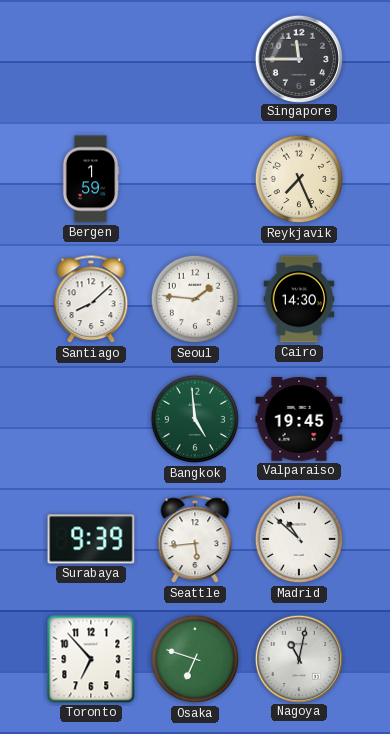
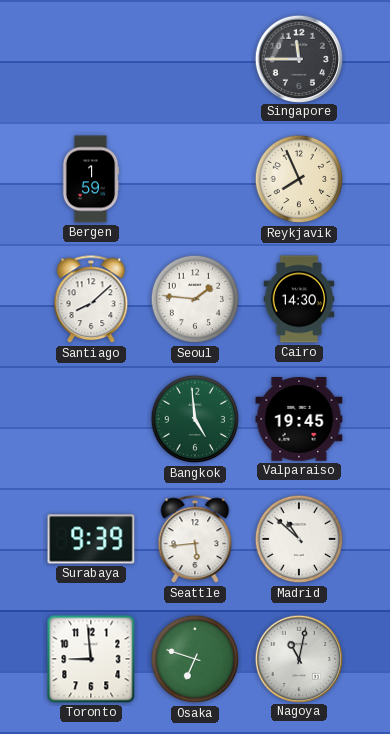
Reykjavik: 7:26 -> 7:56
Toronto: 6:53 -> 8:59
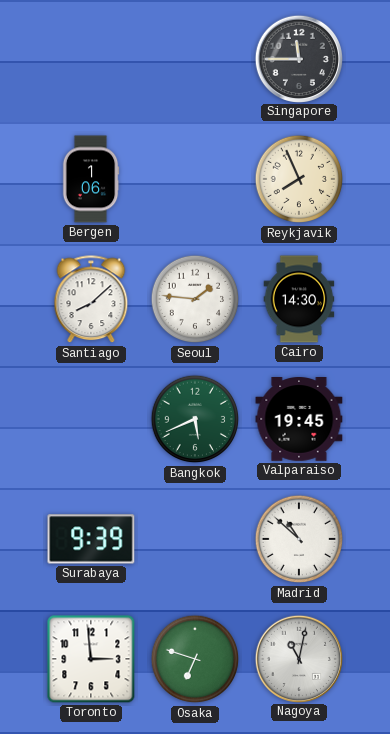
Bergen: 1:59 -> 1:06
Bangkok: 4:59 -> 5:41
Seattle: 5:44 -> none
Toronto: 8:59 -> 2:59
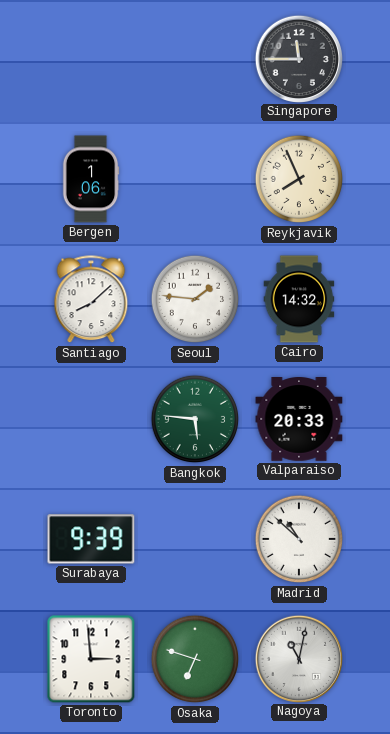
Cairo: 14:30 -> 14:32
Bangkok: 5:41 -> 5:46
Valparaiso: 19:45 -> 20:33
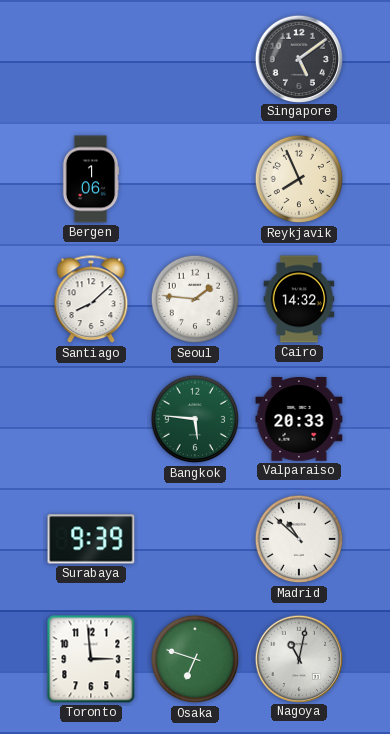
Singapore: 11:45 -> 5:09
